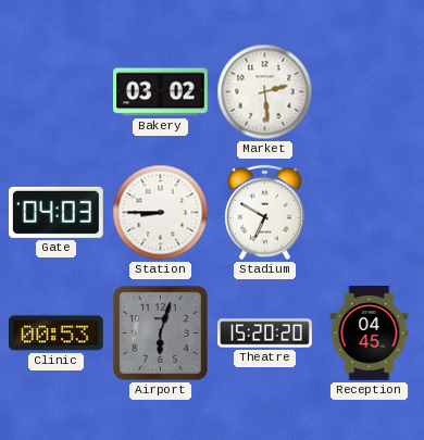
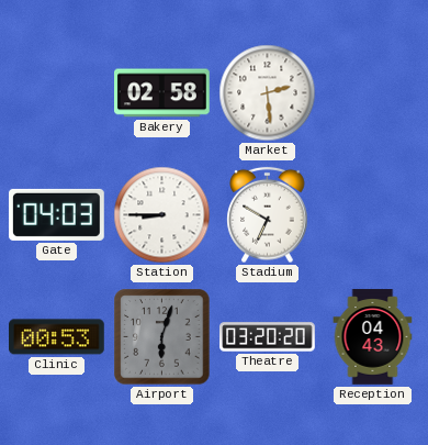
Bakery: 03:02 -> 02:58
Theatre: 15:20 -> 03:20
Reception: 04:45 -> 04:43
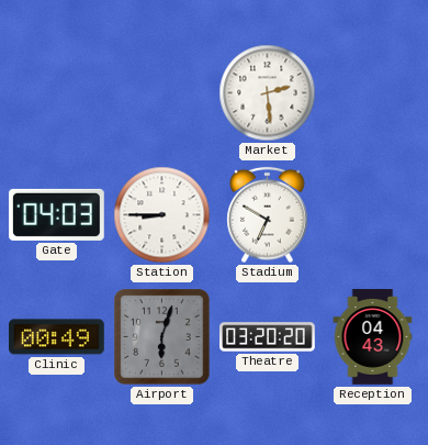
Bakery: 02:58 -> none
Clinic: 00:53 -> 00:49
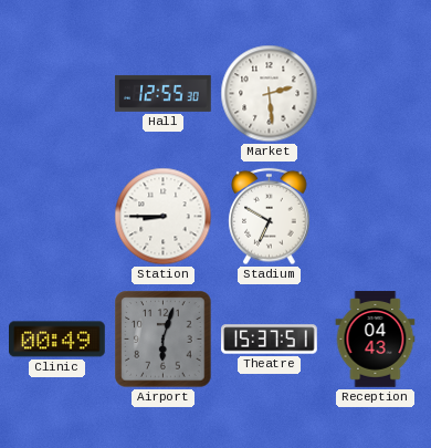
Hall: none -> 12:55
Gate: 04:03 -> none
Theatre: 03:20 -> 15:37
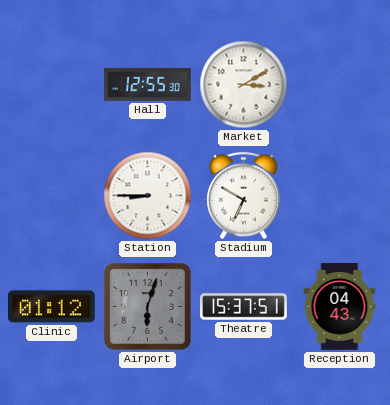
Market: 2:29 -> 3:10
Clinic: 00:49 -> 01:12
